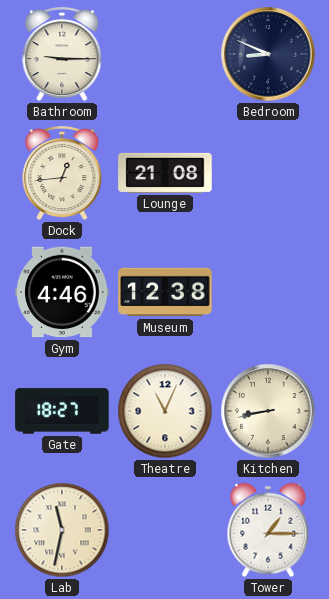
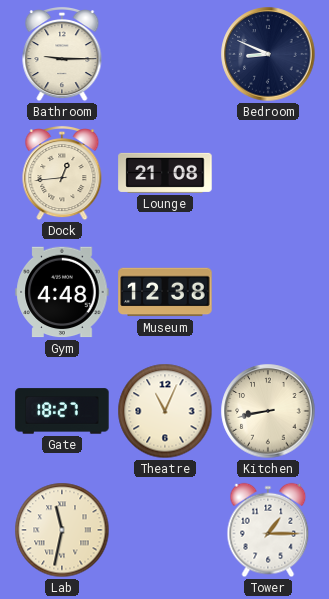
Gym: 4:46 -> 4:48
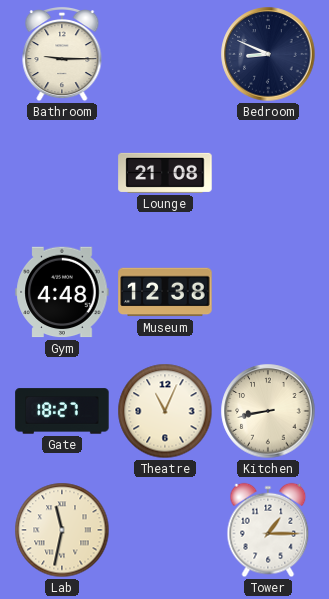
Dock: 12:44 -> none
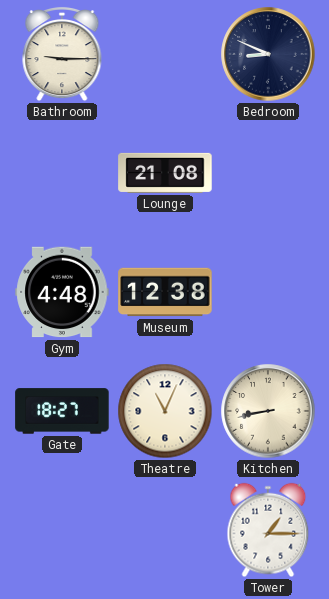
Lab: 11:32 -> none
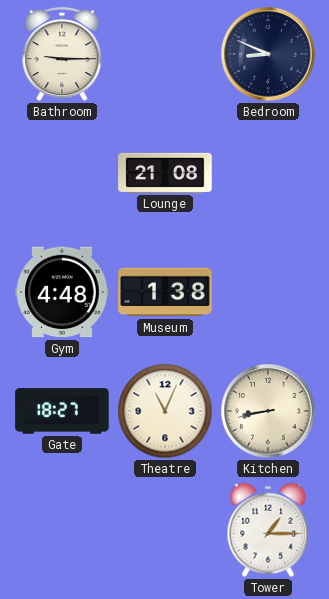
Museum: 12:38 -> 1:38
